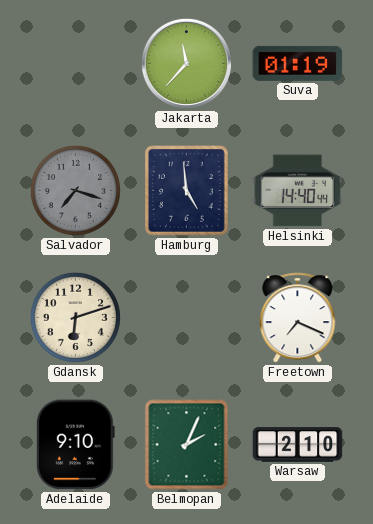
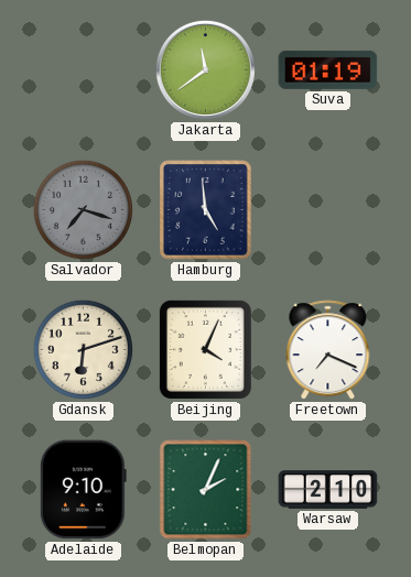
Jakarta: 11:37 -> 11:39
Helsinki: 14:40 -> none
Beijing: none -> 4:04
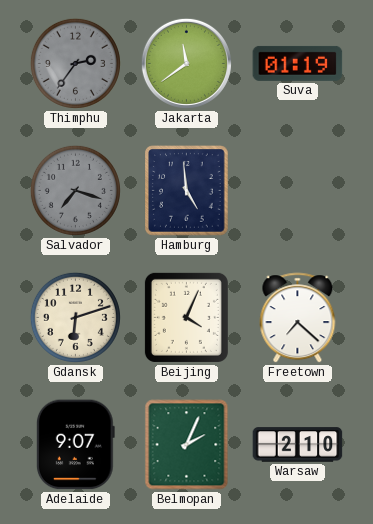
Thimphu: none -> 2:36
Freetown: 7:19 -> 7:22
Adelaide: 9:10 -> 9:07
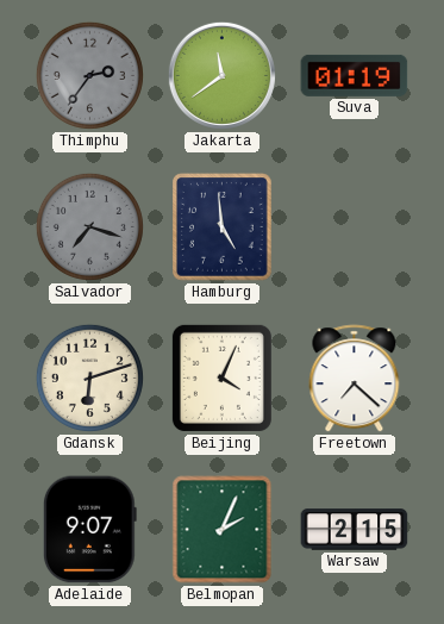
Warsaw: 2:10 -> 2:15
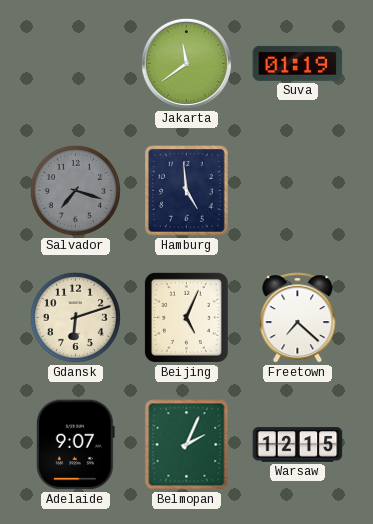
Thimphu: 2:36 -> none
Beijing: 4:04 -> 5:04
Warsaw: 2:15 -> 12:15
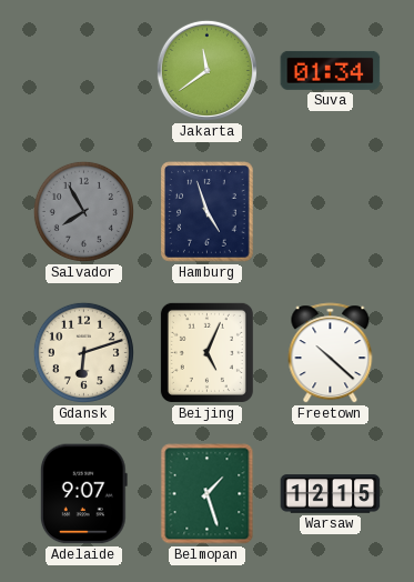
Suva: 01:19 -> 01:34
Salvador: 7:18 -> 7:55
Hamburg: 4:59 -> 4:57
Freetown: 7:22 -> 10:22
Belmopan: 2:04 -> 1:27
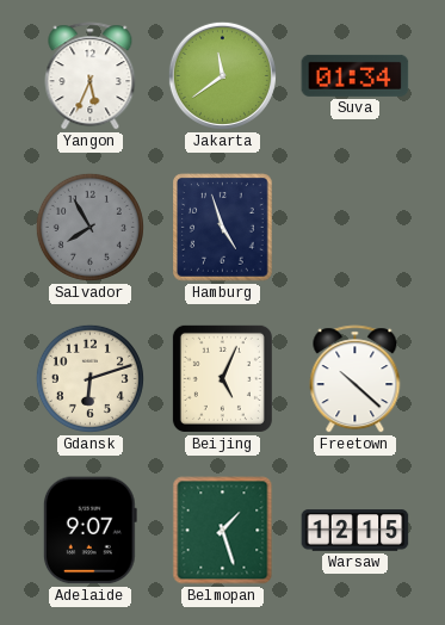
Yangon: none -> 5:34
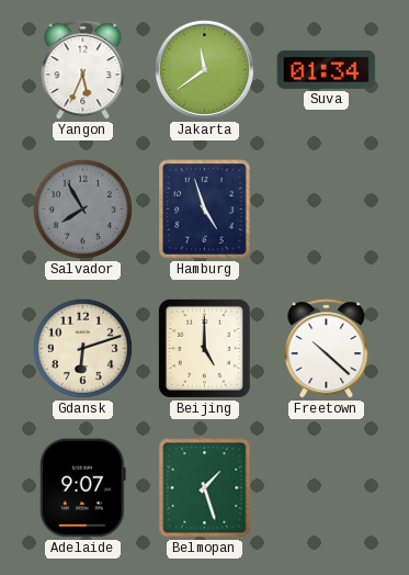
Beijing: 5:04 -> 5:00
Warsaw: 12:15 -> none
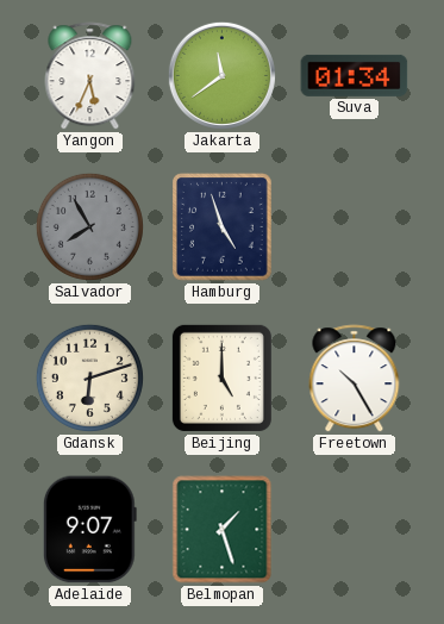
Freetown: 10:22 -> 10:25
